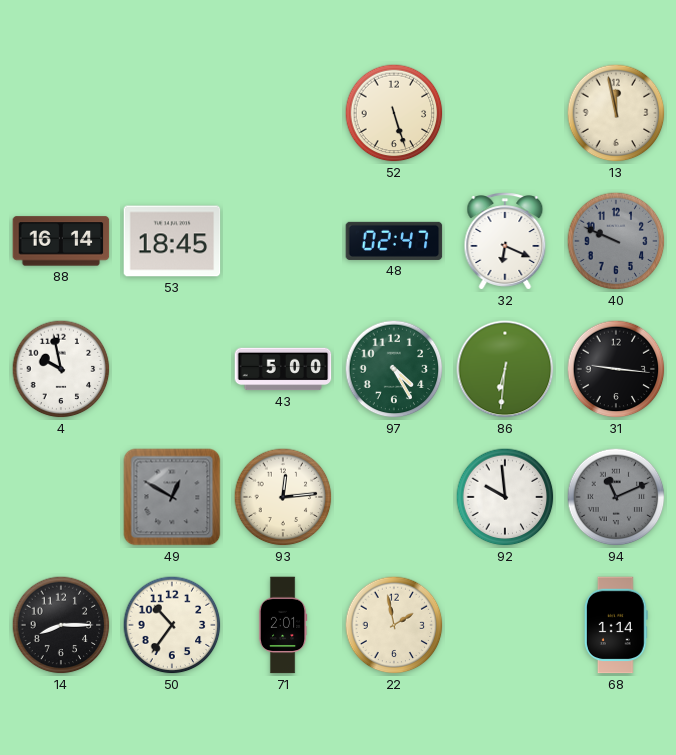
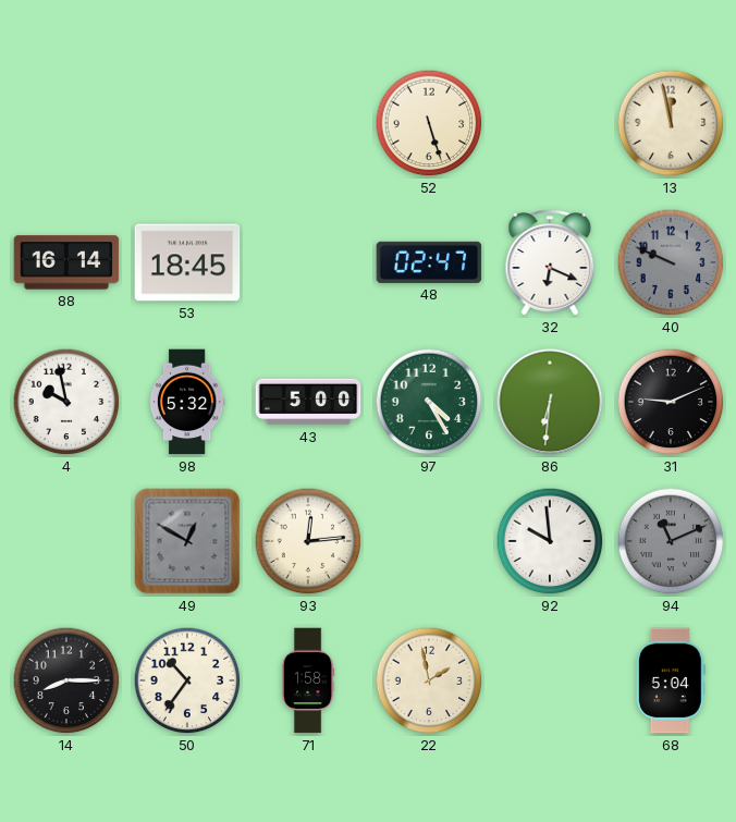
98: none -> 5:32
31: 9:16 -> 9:11
71: 2:01 -> 1:58
68: 1:14 -> 5:04
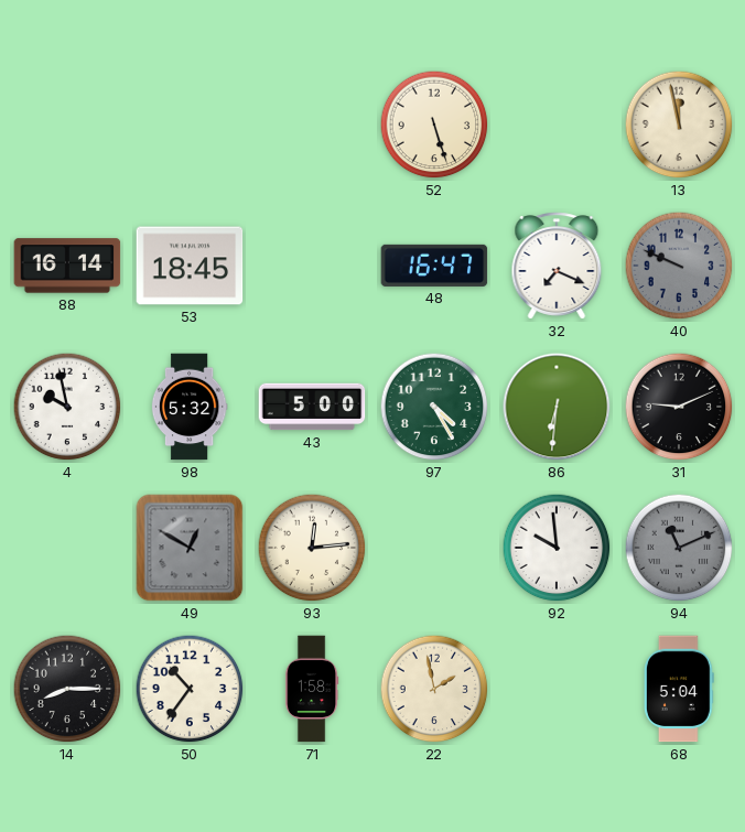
48: 02:47 -> 16:47
32: 6:19 -> 7:19
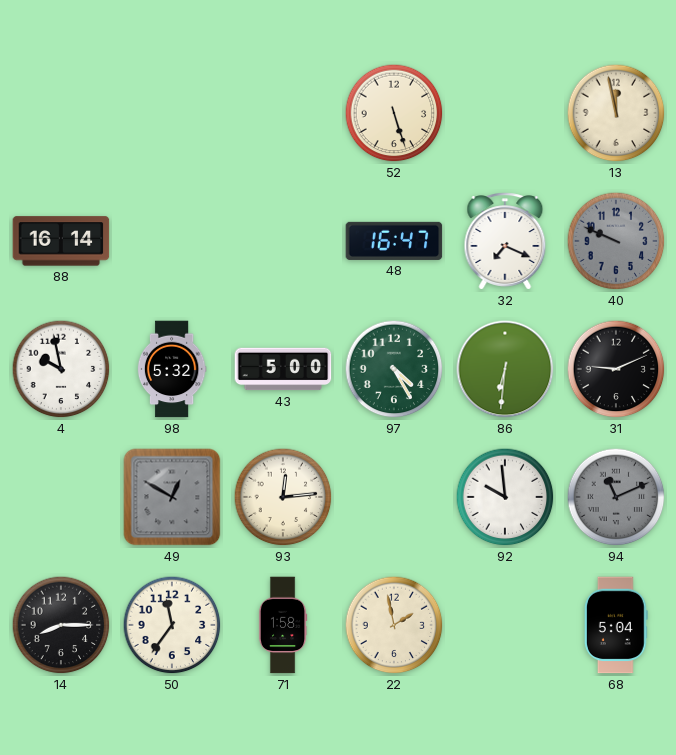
53: 18:45 -> none
50: 10:36 -> 11:36
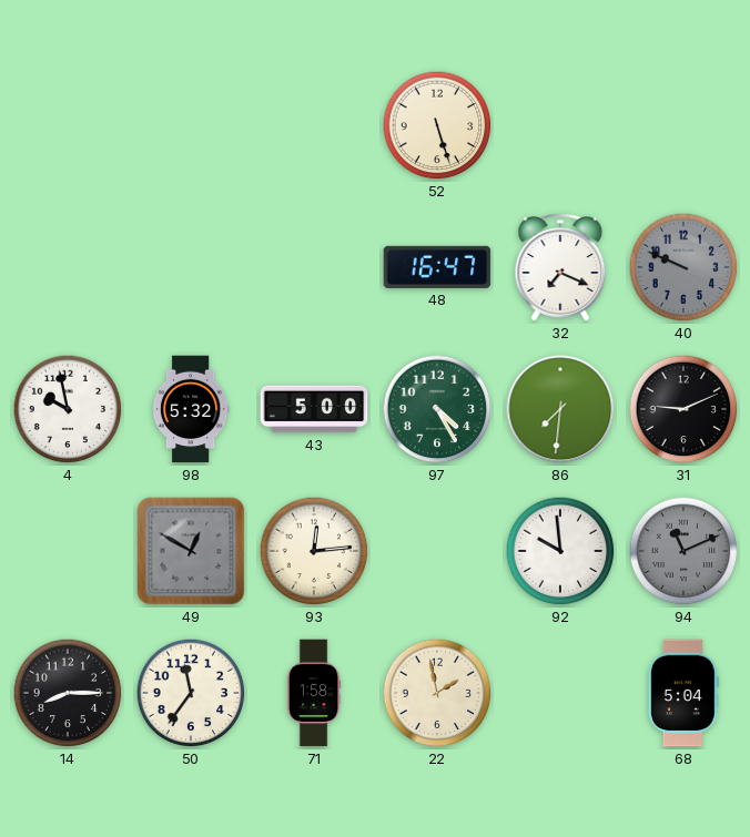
13: 11:58 -> none
88: 16:14 -> none
86: 6:31 -> 7:31
